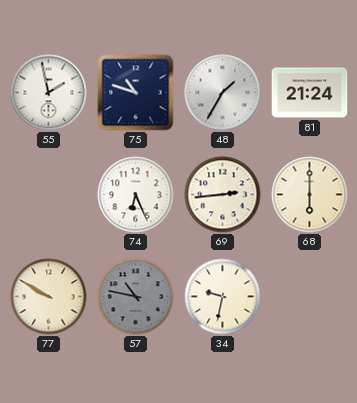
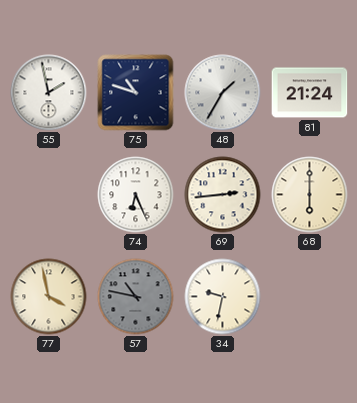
77: 9:50 -> 3:58
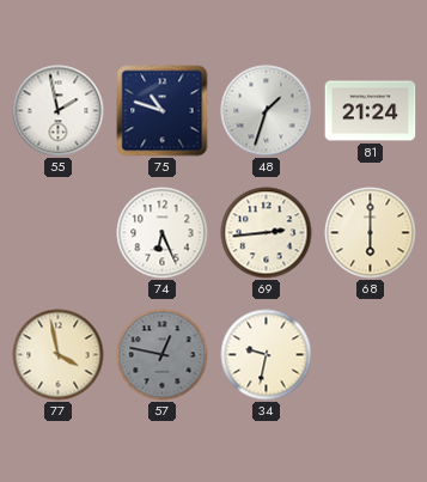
48: 1:35 -> 1:33
57: 10:47 -> 12:47
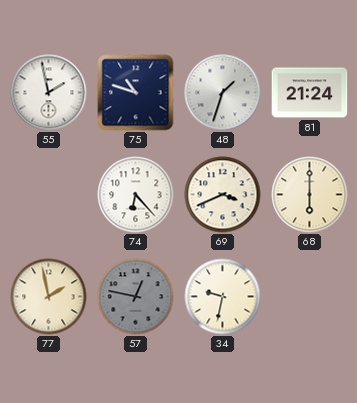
74: 6:26 -> 6:23
69: 2:44 -> 3:41
77: 3:58 -> 1:58
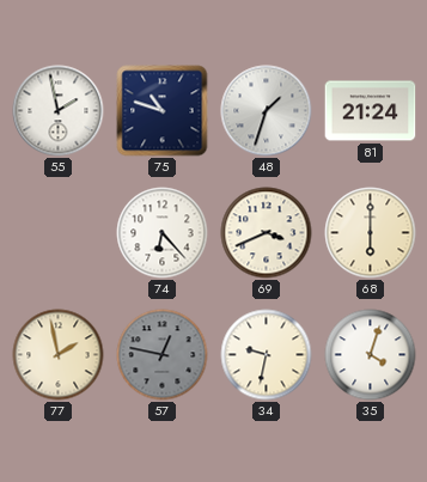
35: none -> 4:03
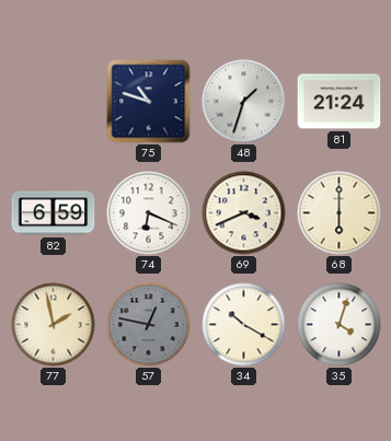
55: 1:58 -> none
82: none -> 6:59
74: 6:23 -> 6:19
34: 9:32 -> 10:20
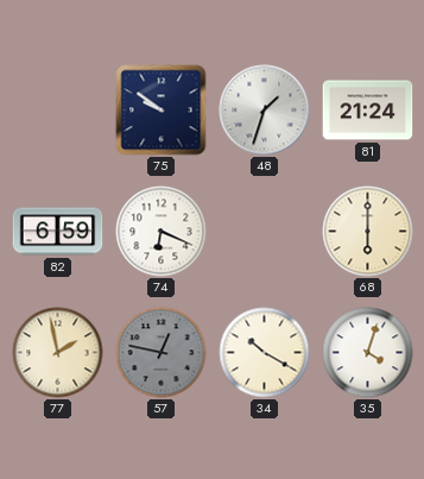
75: 10:48 -> 9:51
69: 3:41 -> none
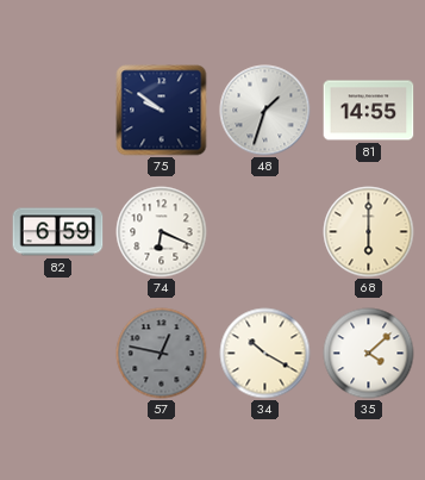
81: 21:24 -> 14:55
77: 1:58 -> none
35: 4:03 -> 4:08
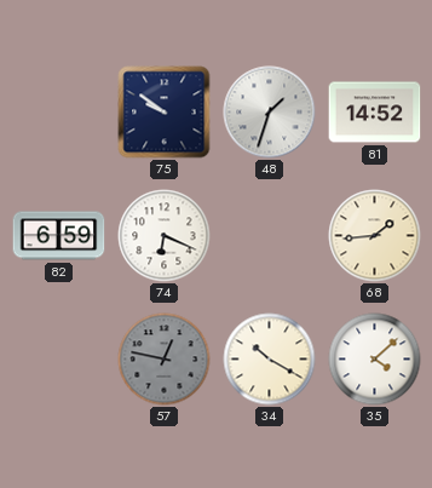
81: 14:55 -> 14:52
68: 6:00 -> 1:44
